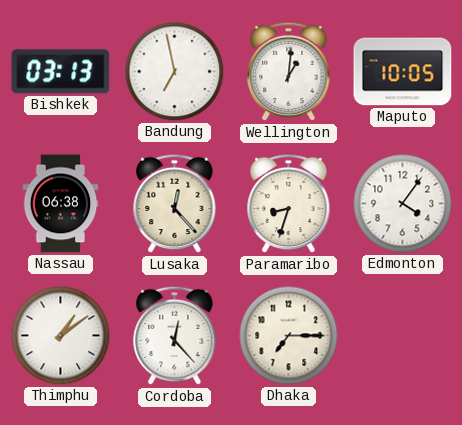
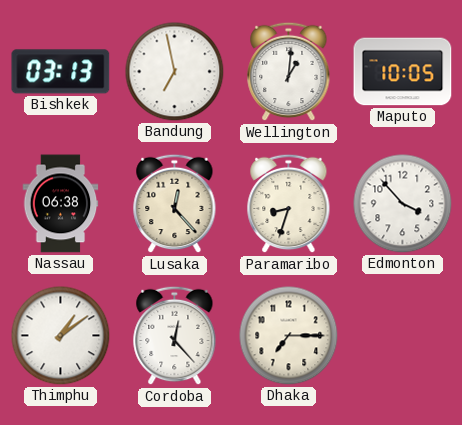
Edmonton: 4:06 -> 3:53
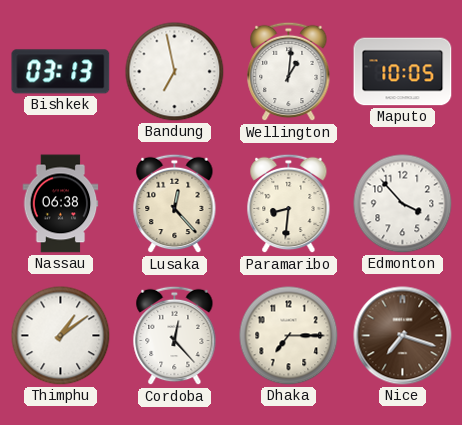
Paramaribo: 8:33 -> 8:31
Nice: none -> 7:18
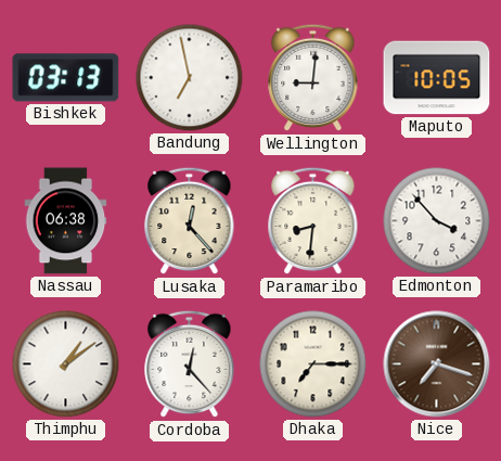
Wellington: 1:01 -> 9:01
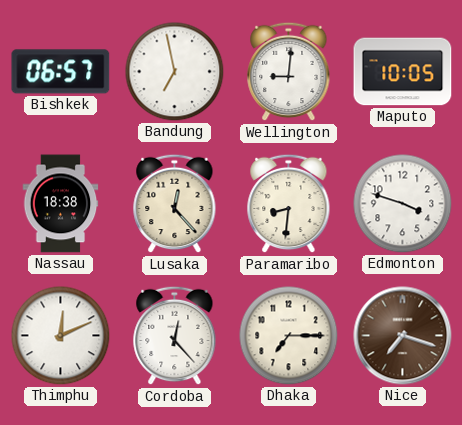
Bishkek: 03:13 -> 06:57
Nassau: 06:38 -> 18:38
Edmonton: 3:53 -> 3:48
Thimphu: 1:09 -> 12:11
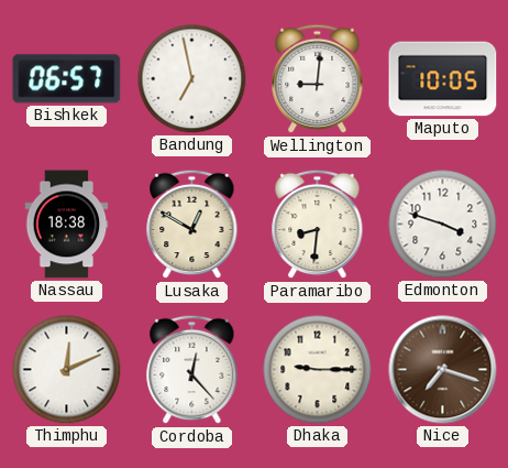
Lusaka: 12:23 -> 12:50
Dhaka: 7:15 -> 9:15
